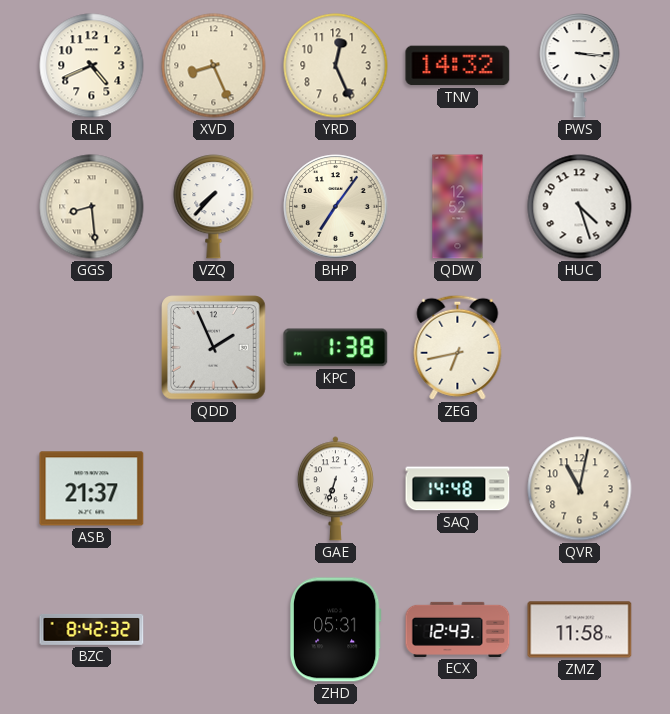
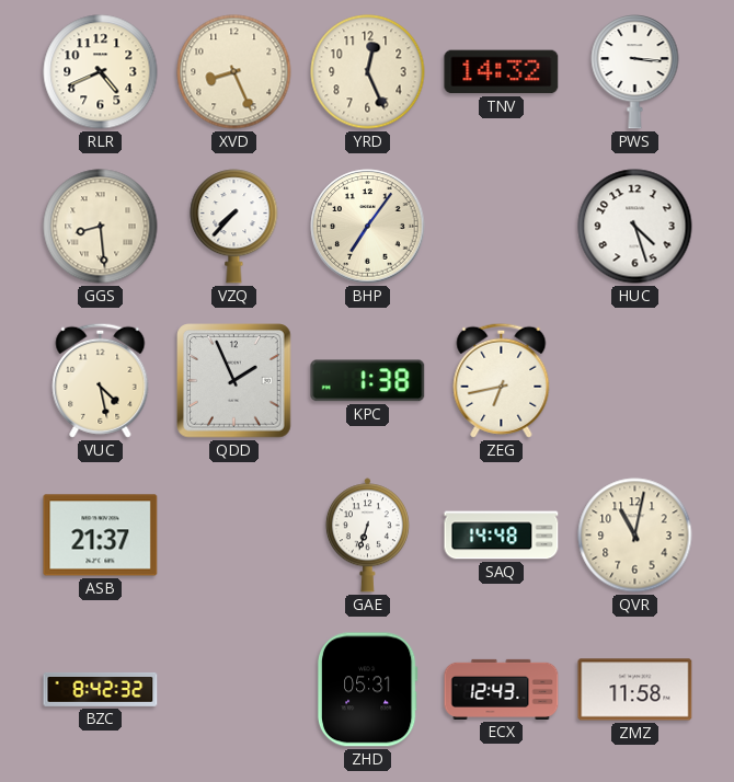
QDW: 12:52 -> none
VUC: none -> 4:28
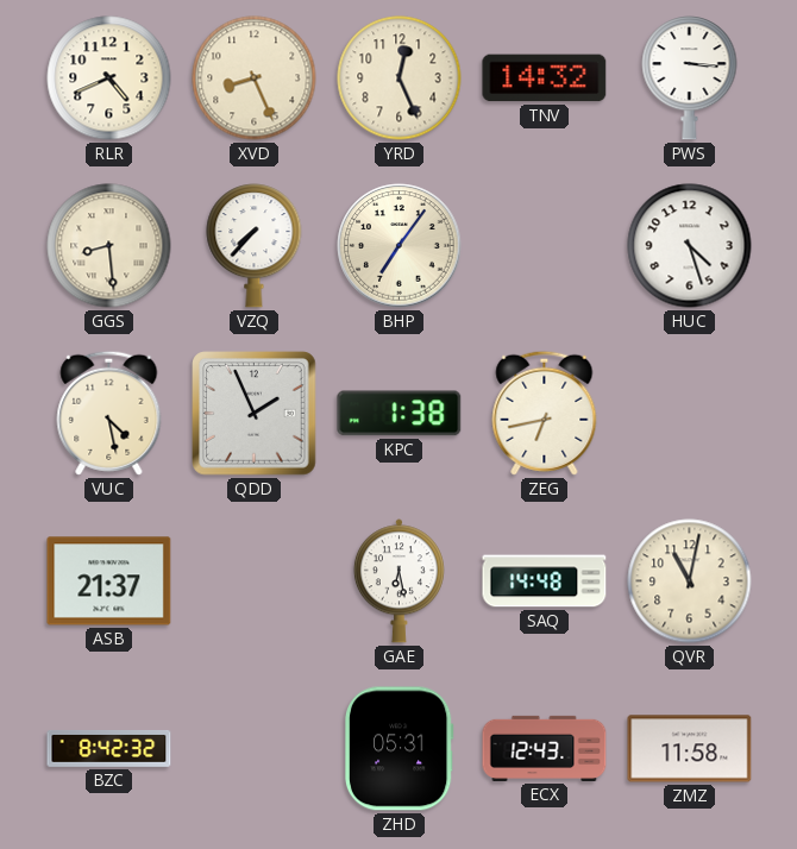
GAE: 6:33 -> 6:28
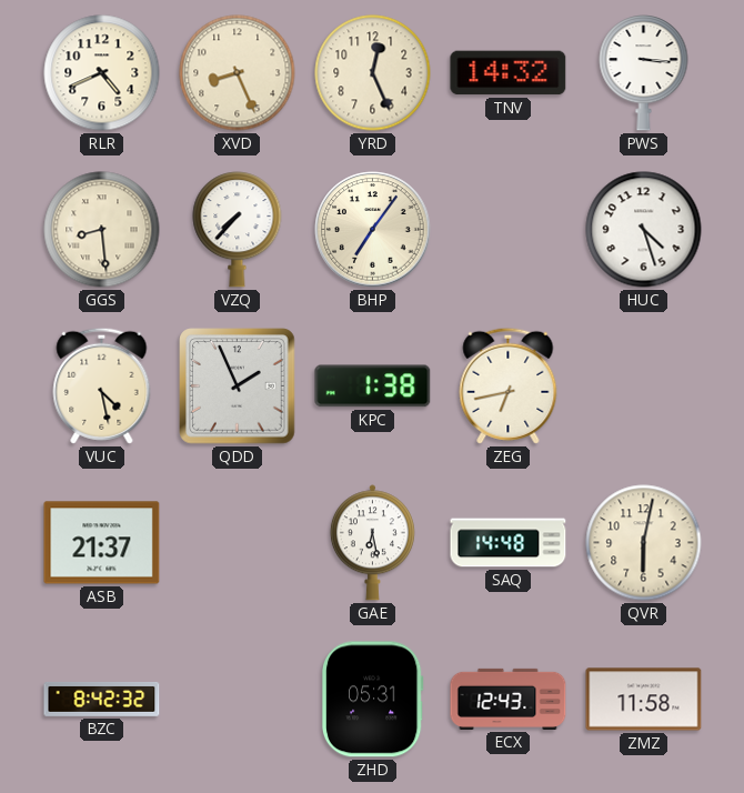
QVR: 11:02 -> 6:02
